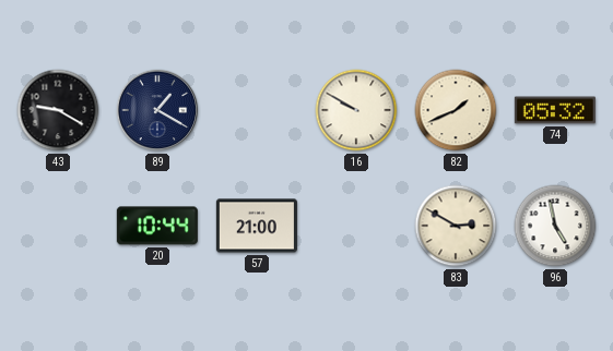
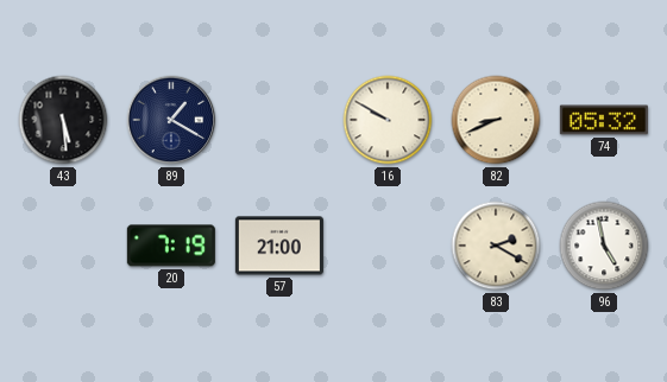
43: 9:20 -> 5:29
82: 1:41 -> 8:41
20: 10:44 -> 7:19
83: 2:50 -> 2:20
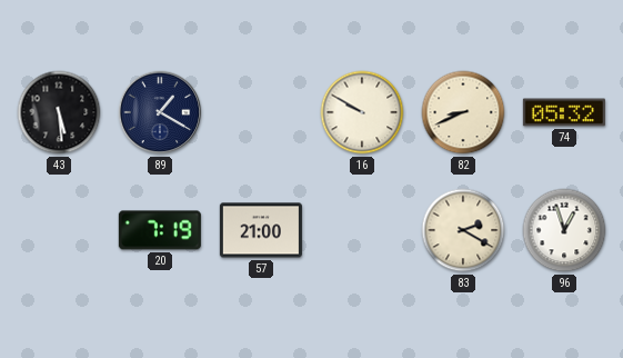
96: 4:58 -> 12:57
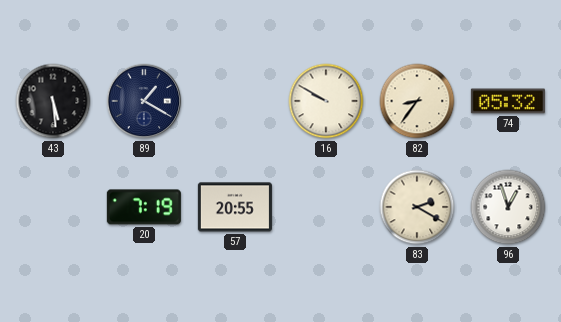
82: 8:41 -> 8:36
57: 21:00 -> 20:55
